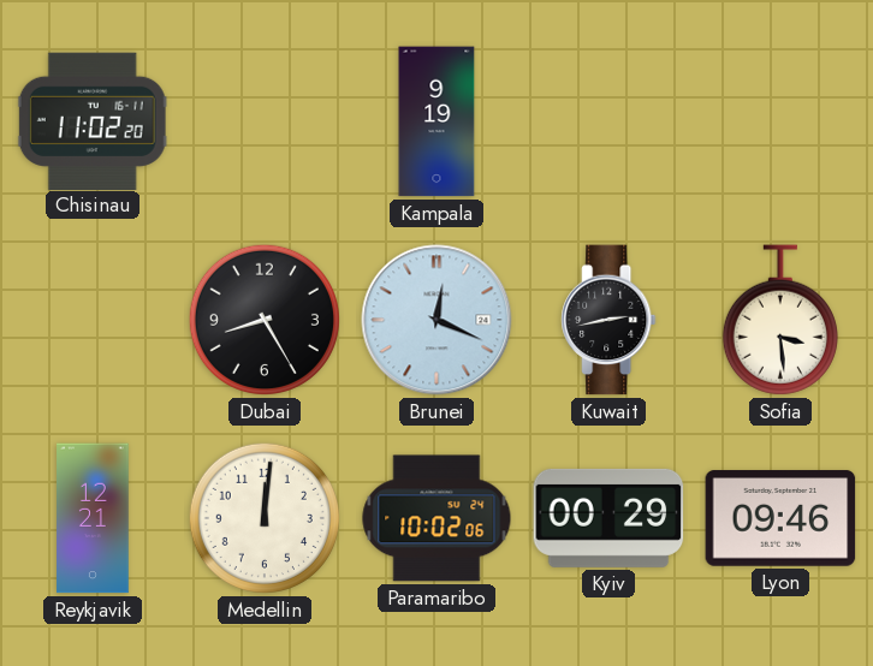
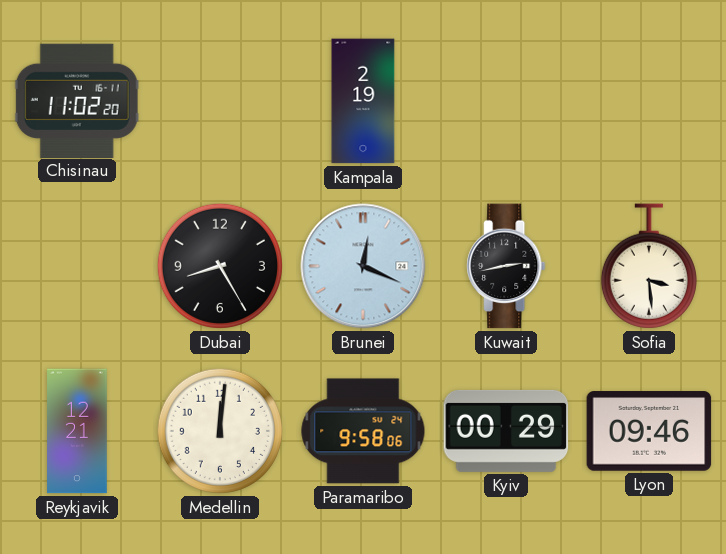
Kampala: 9:19 -> 2:19
Paramaribo: 10:02 -> 9:58
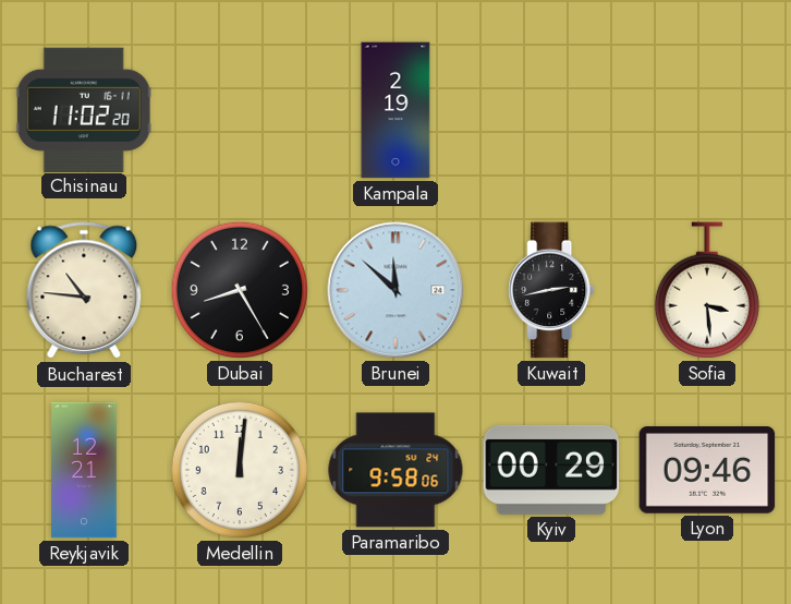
Bucharest: none -> 10:46
Brunei: 12:19 -> 11:52
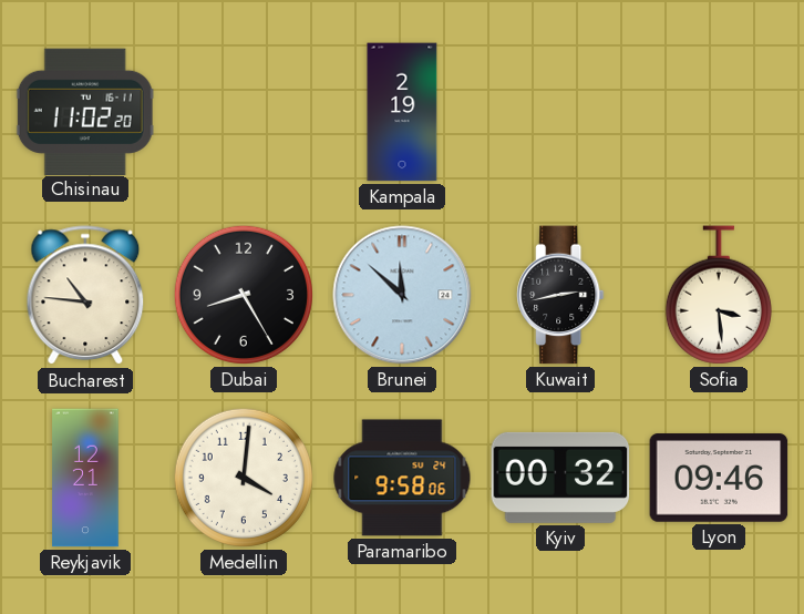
Medellin: 12:01 -> 4:01
Kyiv: 00:29 -> 00:32
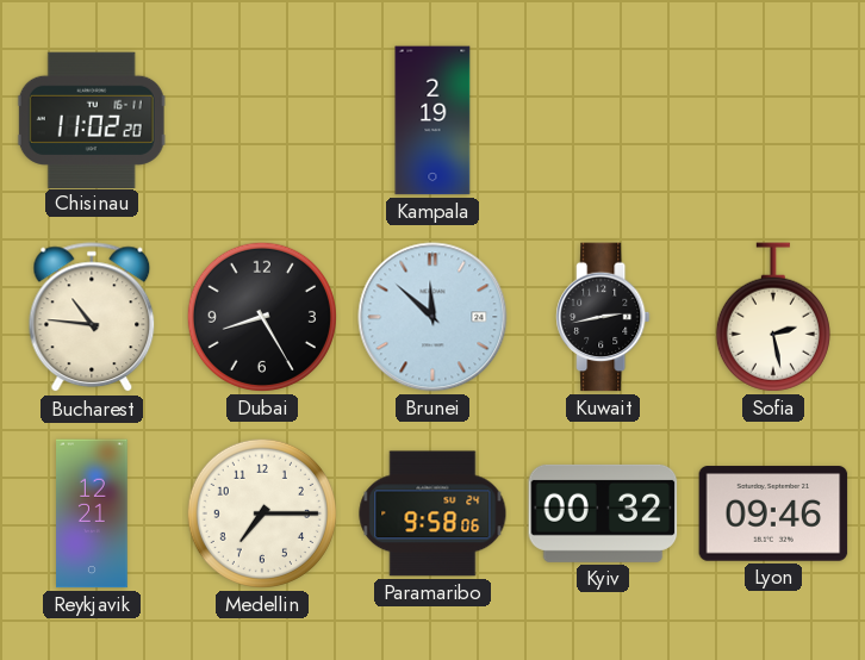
Sofia: 3:29 -> 2:28
Medellin: 4:01 -> 7:15
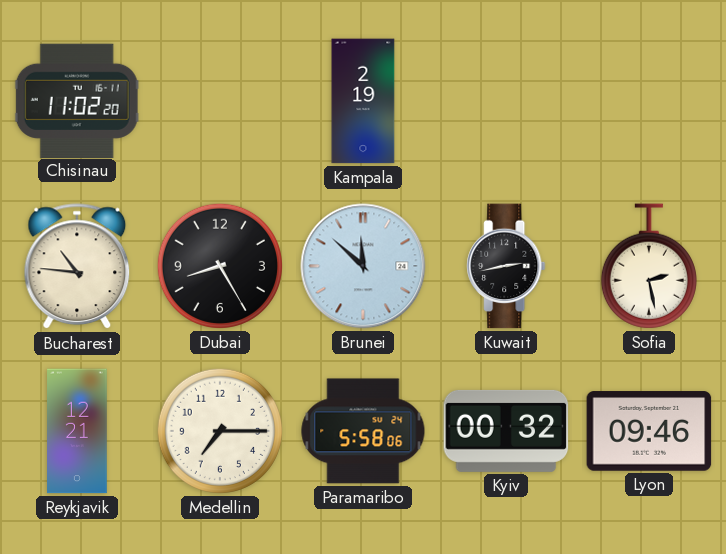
Paramaribo: 9:58 -> 5:58
